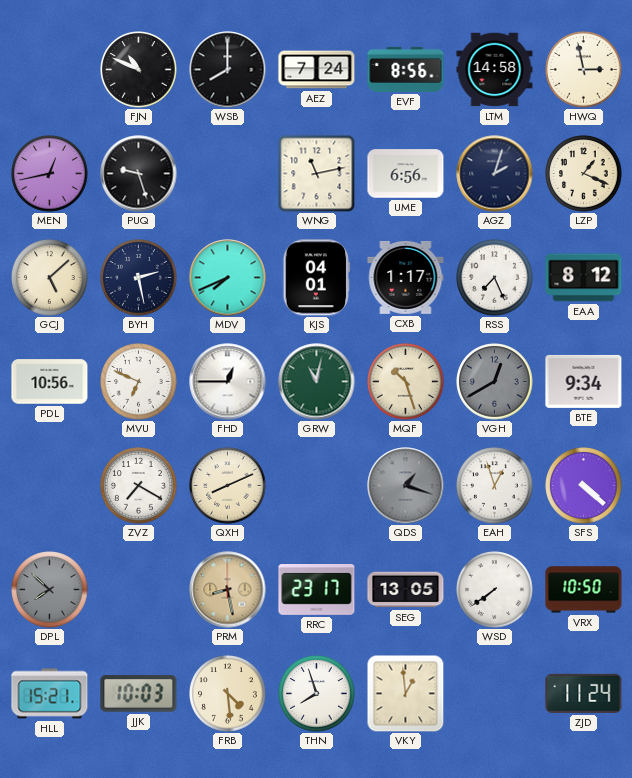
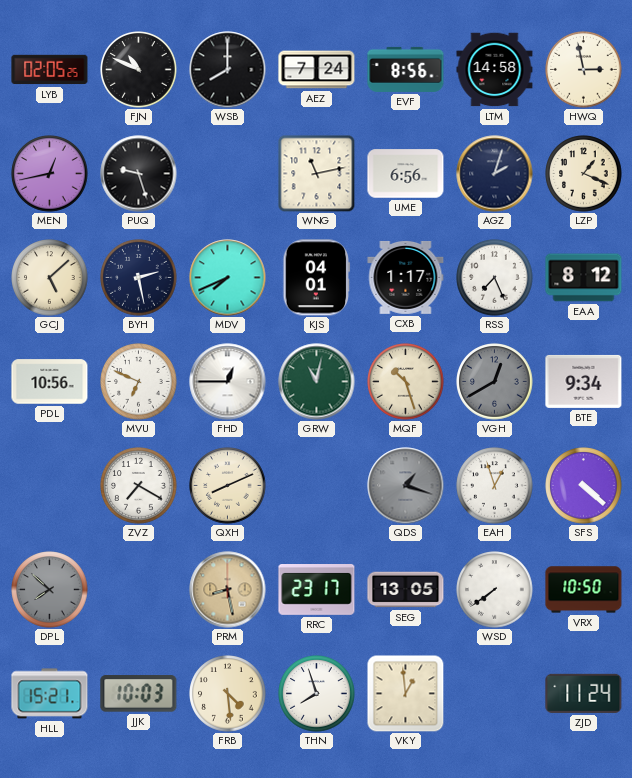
LYB: none -> 02:05
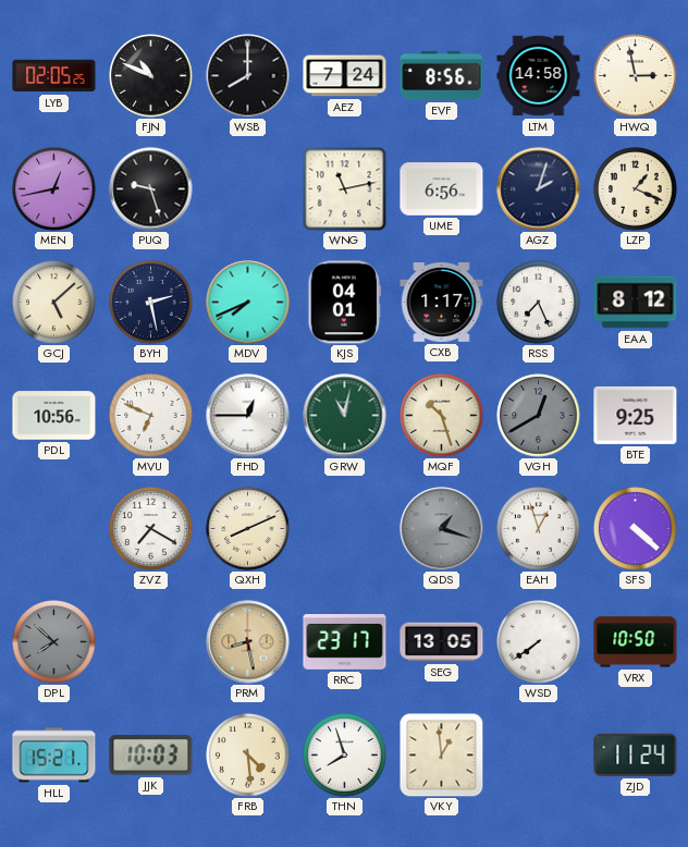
BTE: 9:34 -> 9:25
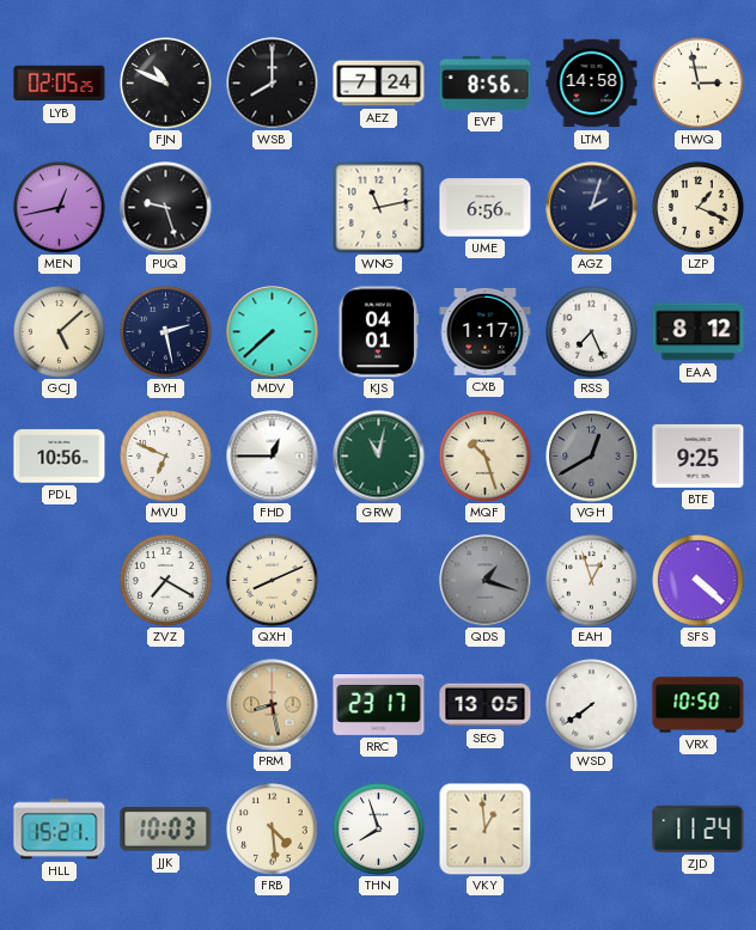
MDV: 7:41 -> 7:38
DPL: 7:52 -> none
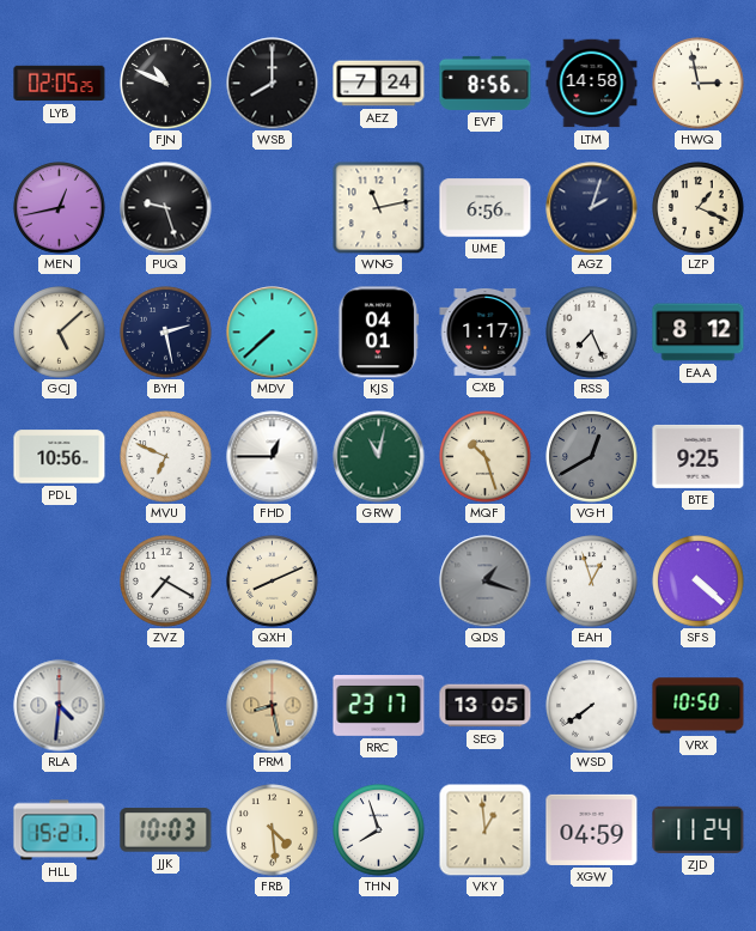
RLA: none -> 4:31
XGW: none -> 04:59
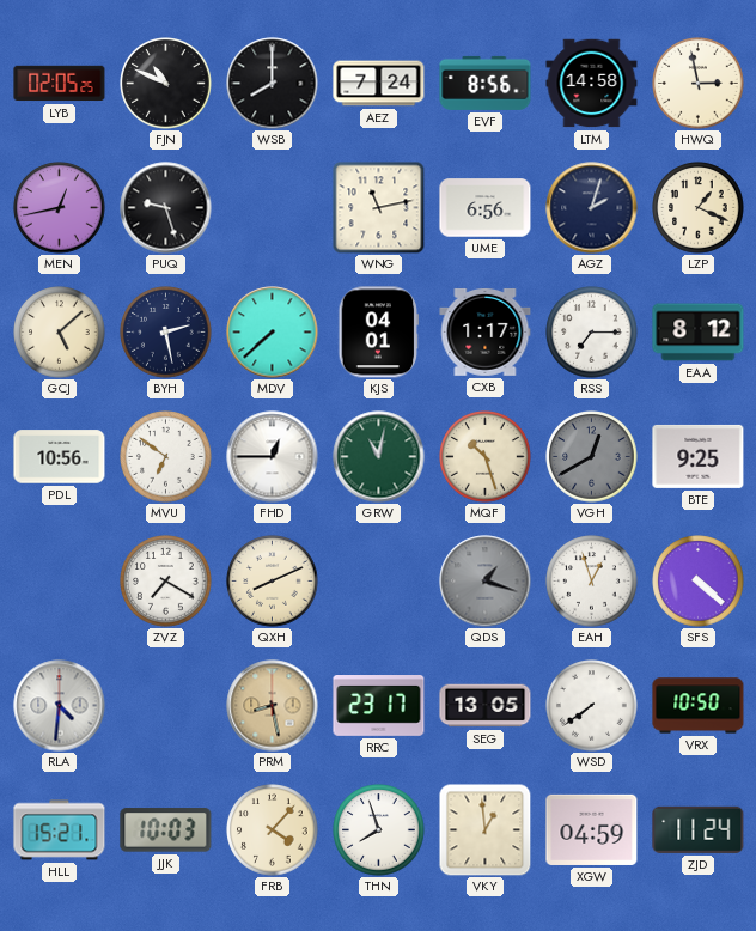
RSS: 7:26 -> 7:15
MVU: 6:49 -> 6:51
FRB: 4:29 -> 4:07
